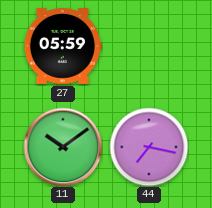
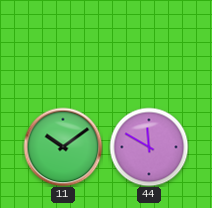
27: 05:59 -> none
44: 7:17 -> 11:50
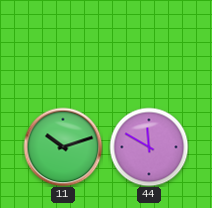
11: 10:09 -> 10:12
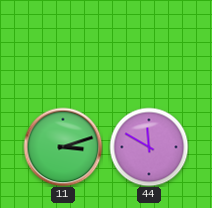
11: 10:12 -> 3:12
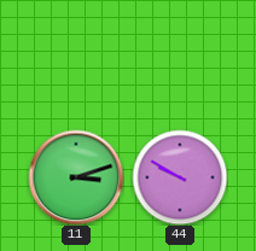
44: 11:50 -> 9:50
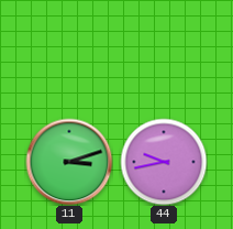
44: 9:50 -> 9:43
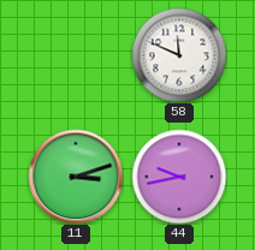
58: none -> 11:49
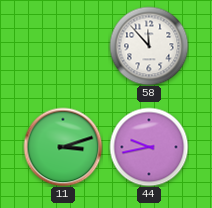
58: 11:49 -> 11:53
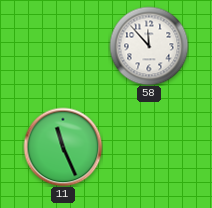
11: 3:12 -> 11:26
44: 9:43 -> none
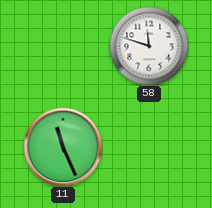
58: 11:53 -> 11:48
